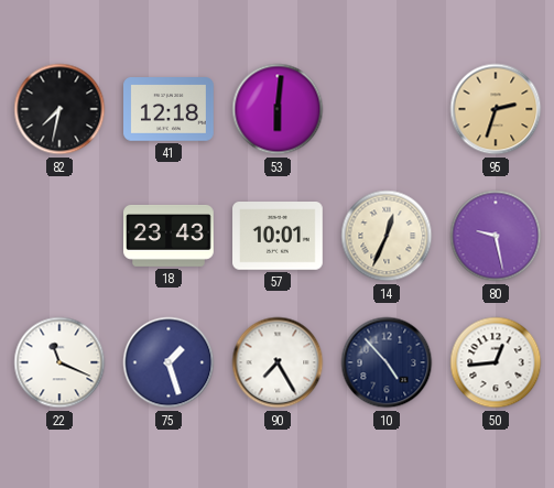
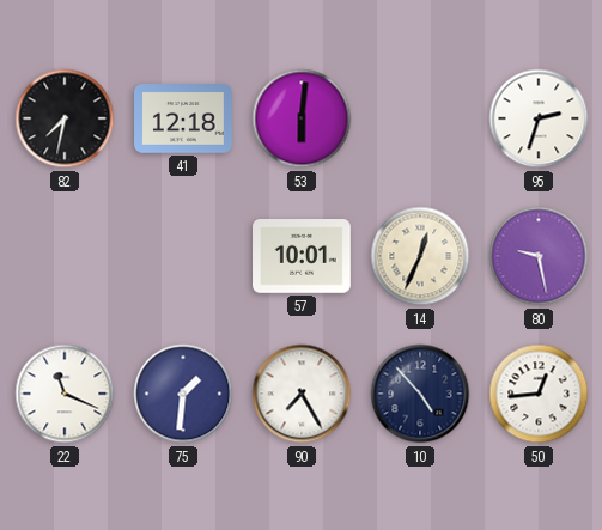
95 dial: champagne -> white
18: 23:43 -> none
75: 1:27 -> 1:31
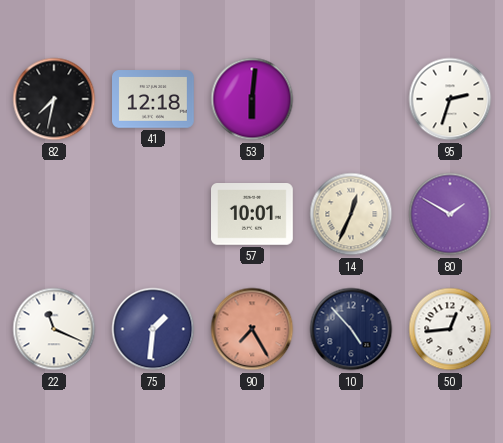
80: 9:28 -> 1:50
90 dial: white -> salmon
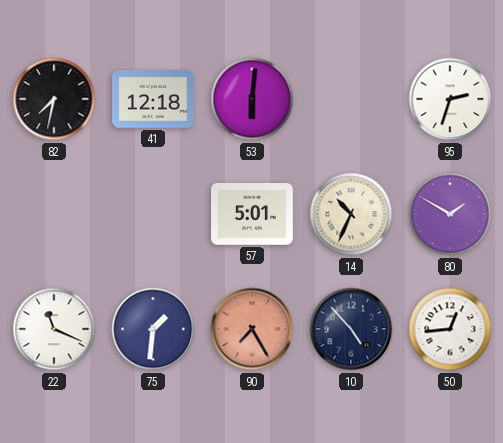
57: 10:01 -> 5:01
14: 12:34 -> 10:34
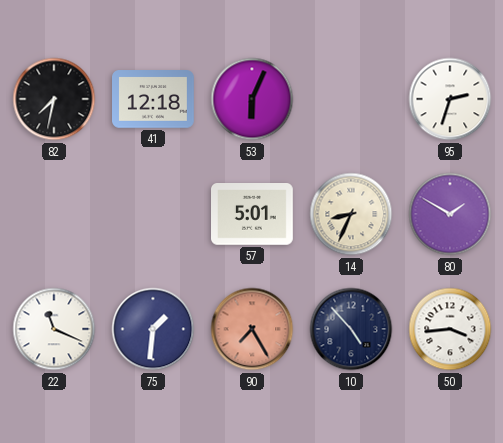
53: 6:01 -> 6:04
14: 10:34 -> 8:34
50: 12:44 -> 3:44
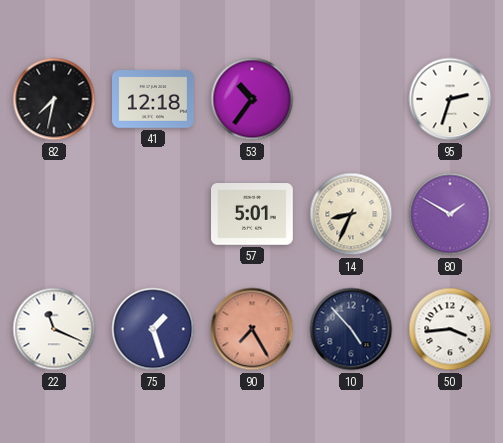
53: 6:04 -> 10:36
75: 1:31 -> 1:27
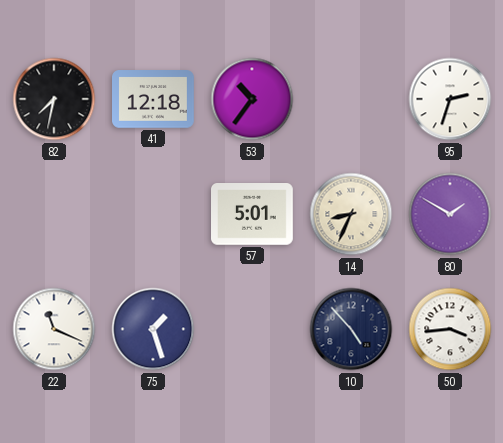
90: 7:25 -> none
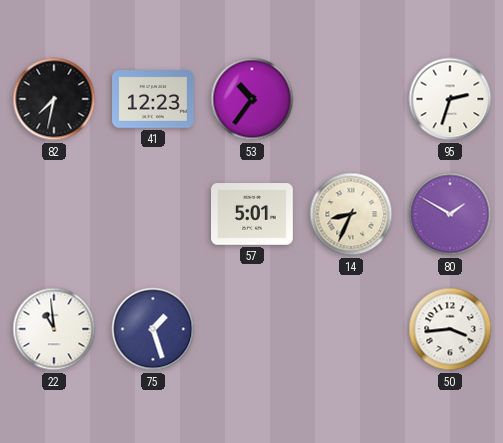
41: 12:18 -> 12:23
22: 11:19 -> 10:59
10: 4:53 -> none
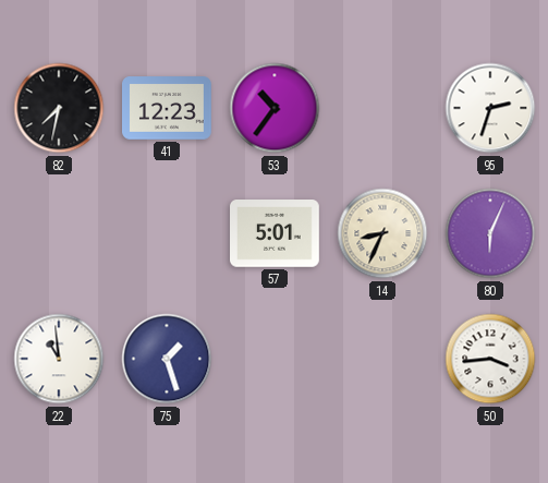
80: 1:50 -> 6:04
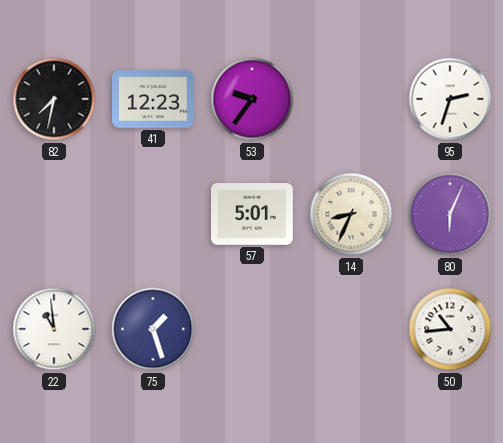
53: 10:36 -> 9:36
50: 3:44 -> 10:44
